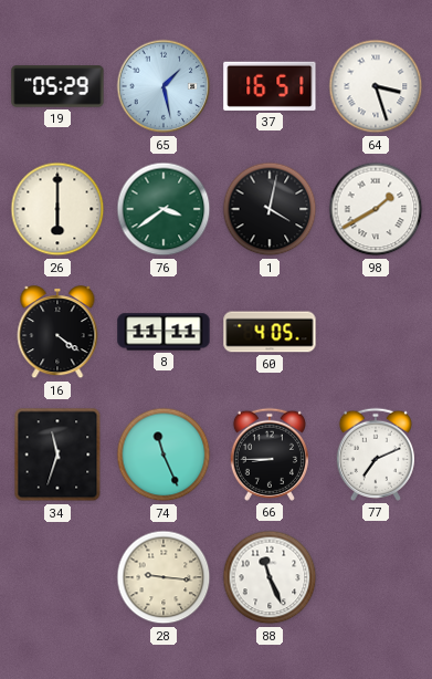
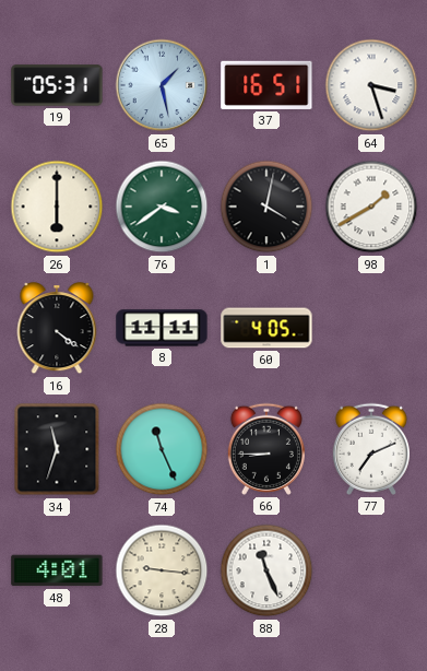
19: 05:29 -> 05:31
48: none -> 4:01
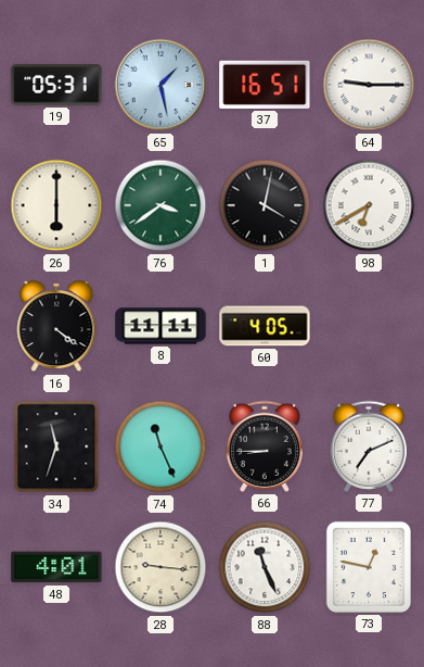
64: 3:27 -> 9:15
98: 1:40 -> 6:40
73: none -> 12:47
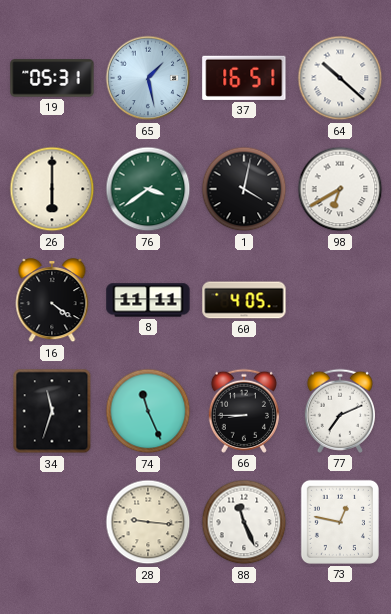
64: 9:15 -> 10:22
48: 4:01 -> none
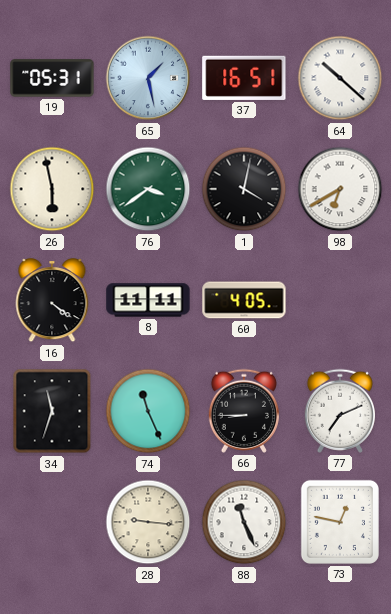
26: 6:00 -> 5:58
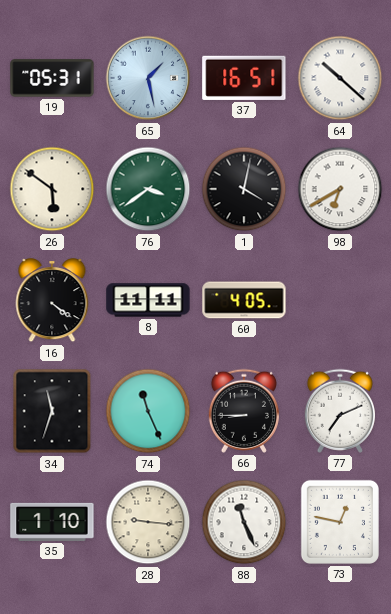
26: 5:58 -> 5:51
35: none -> 1:10
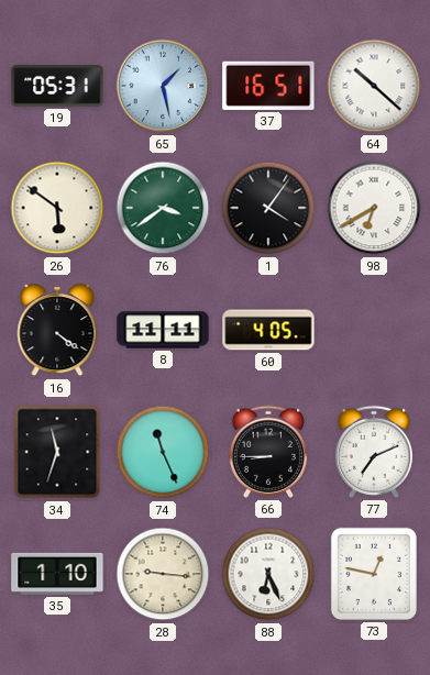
1: 4:02 -> 4:06
88: 11:26 -> 6:26
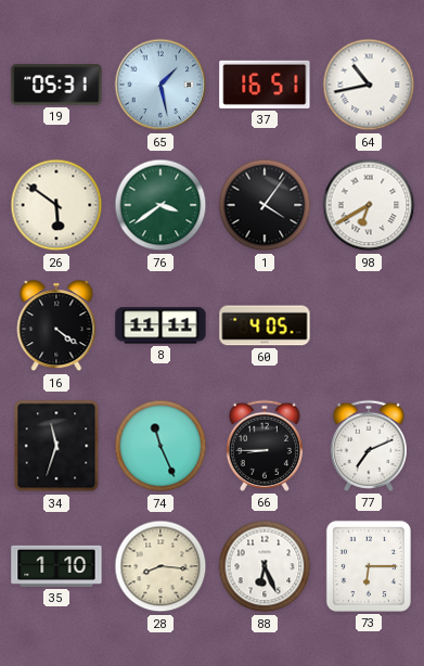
64: 10:22 -> 10:43
28: 9:16 -> 8:16
73: 12:47 -> 6:15
